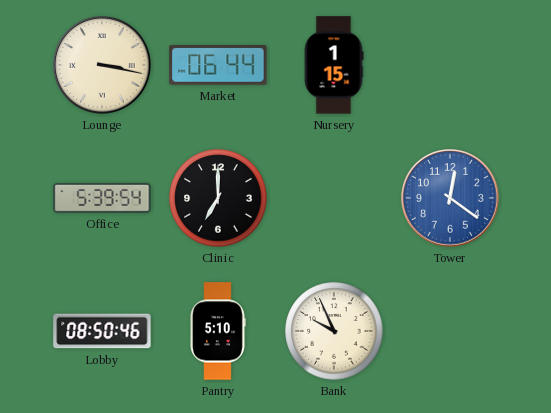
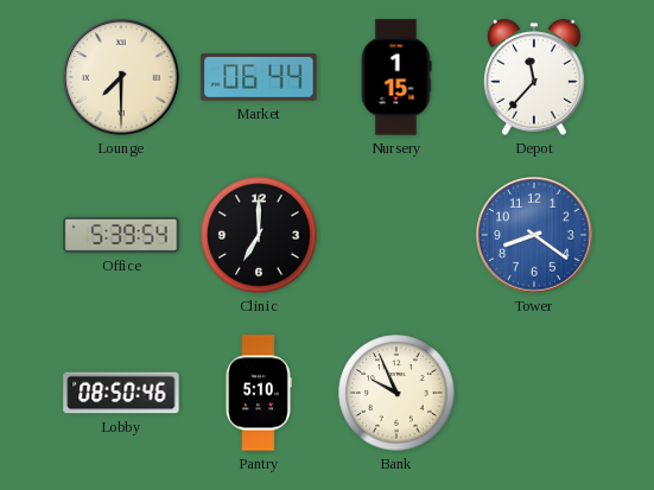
Lounge: 3:17 -> 7:30
Depot: none -> 11:37
Tower: 12:21 -> 8:21
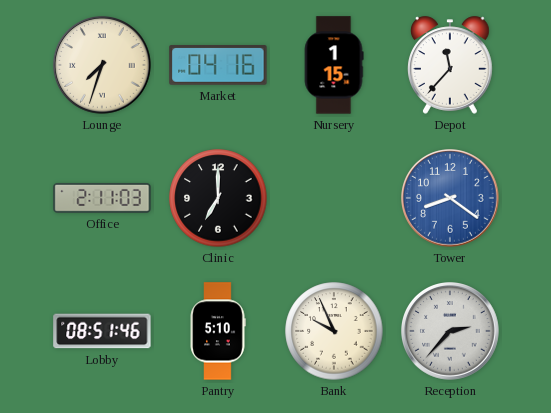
Lounge: 7:30 -> 7:33
Market: 06:44 -> 04:16
Office: 5:39 -> 2:11
Lobby: 08:50 -> 08:51
Reception: none -> 2:37
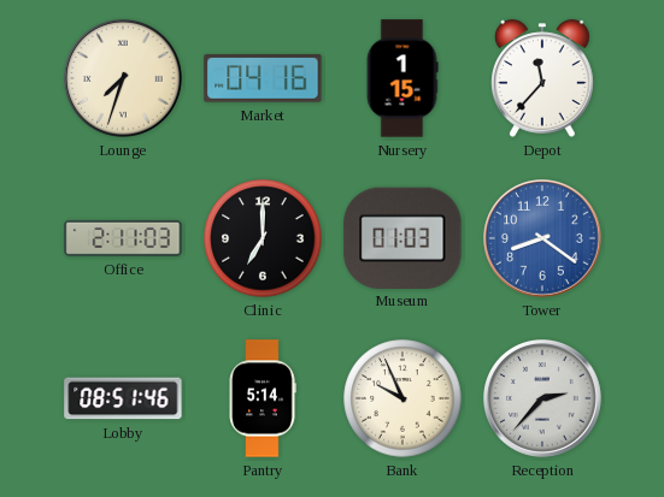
Museum: none -> 01:03
Pantry: 5:10 -> 5:14
